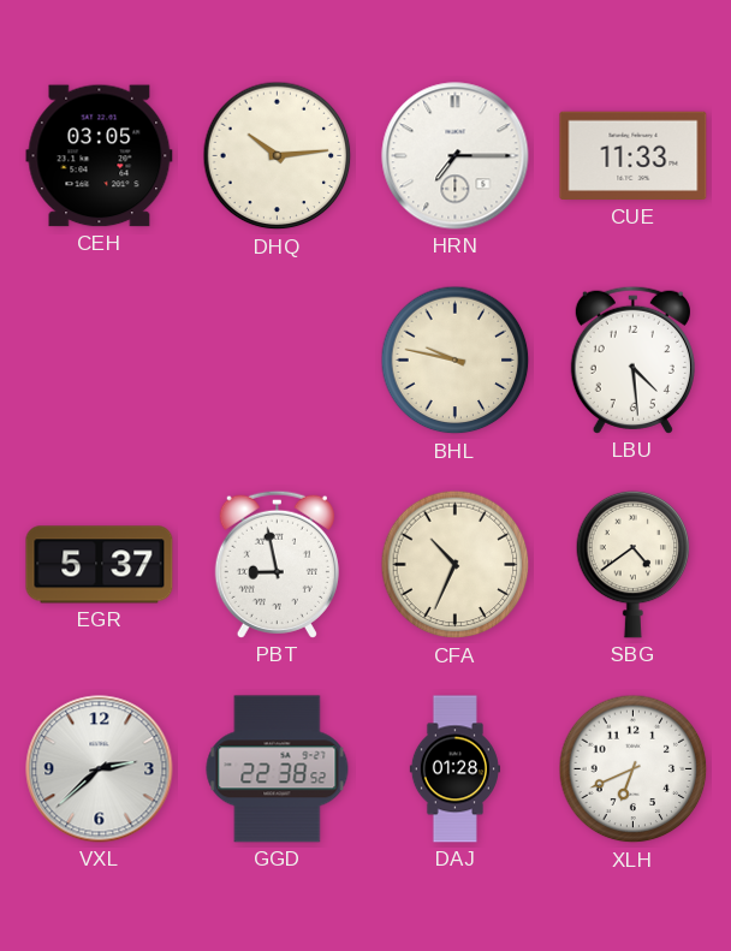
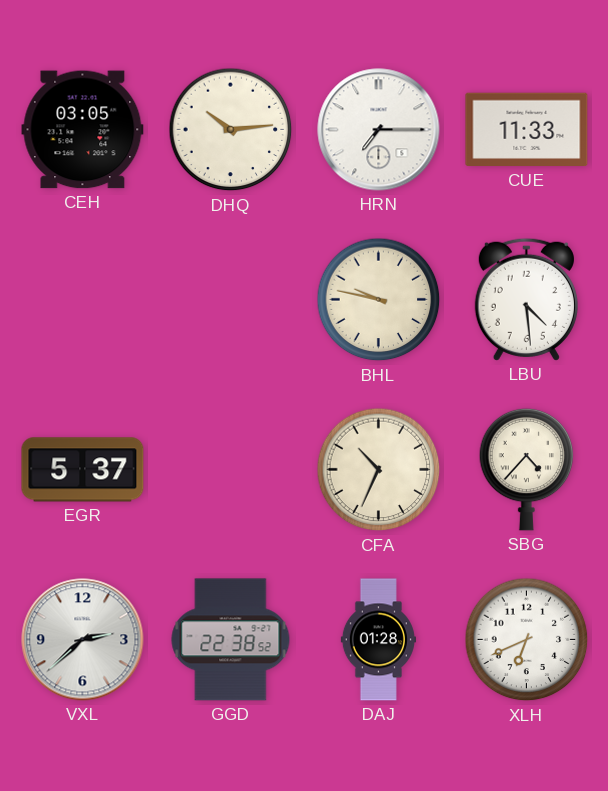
PBT: 8:58 -> none
SBG: 4:39 -> 4:37
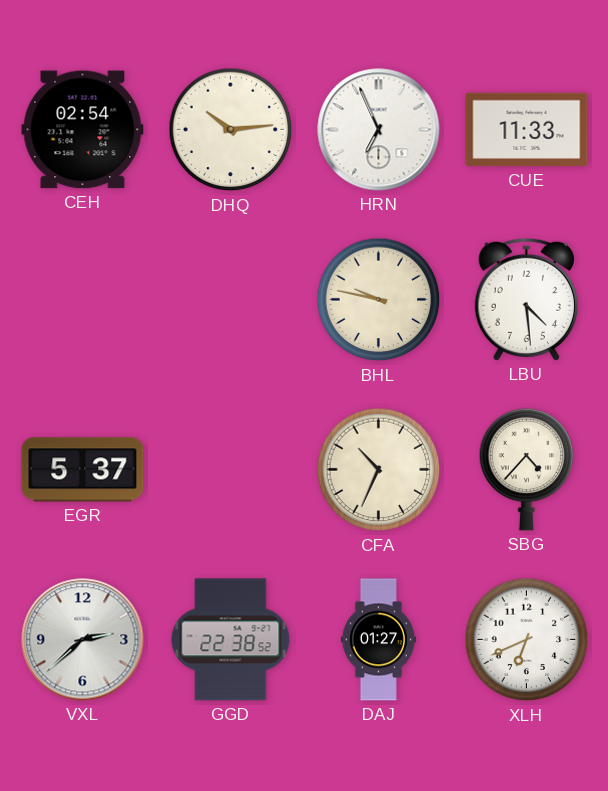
CEH: 03:05 -> 02:54
HRN: 7:15 -> 6:56
DAJ: 01:28 -> 01:27
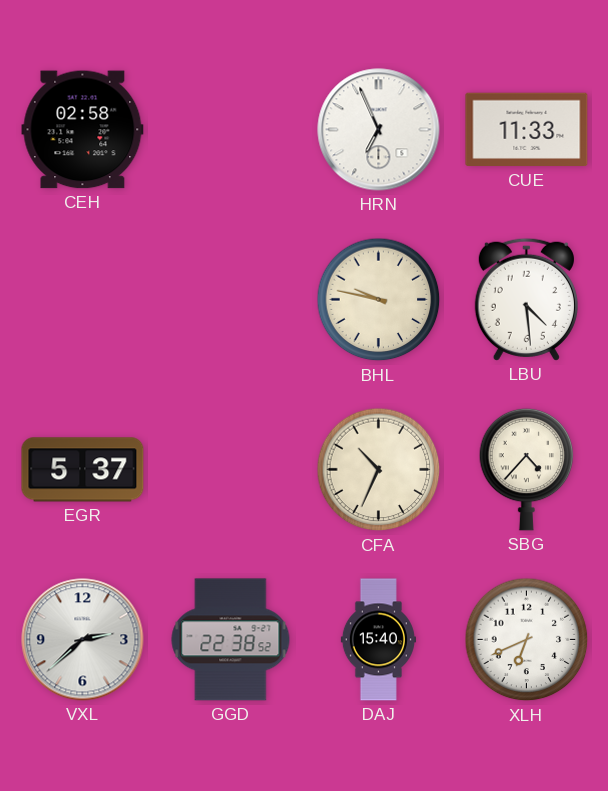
CEH: 02:54 -> 02:58
DHQ: 10:14 -> none
DAJ: 01:27 -> 15:40
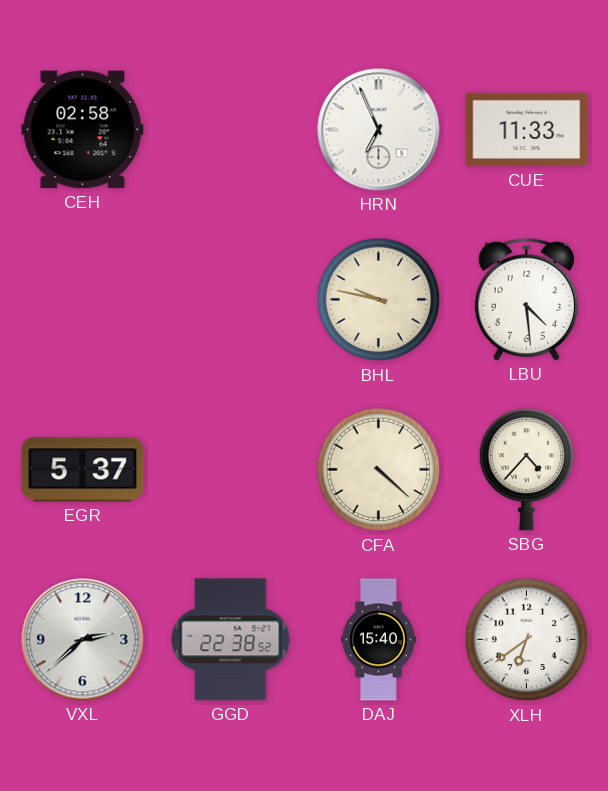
CFA: 10:34 -> 4:22
XLH: 6:41 -> 6:39
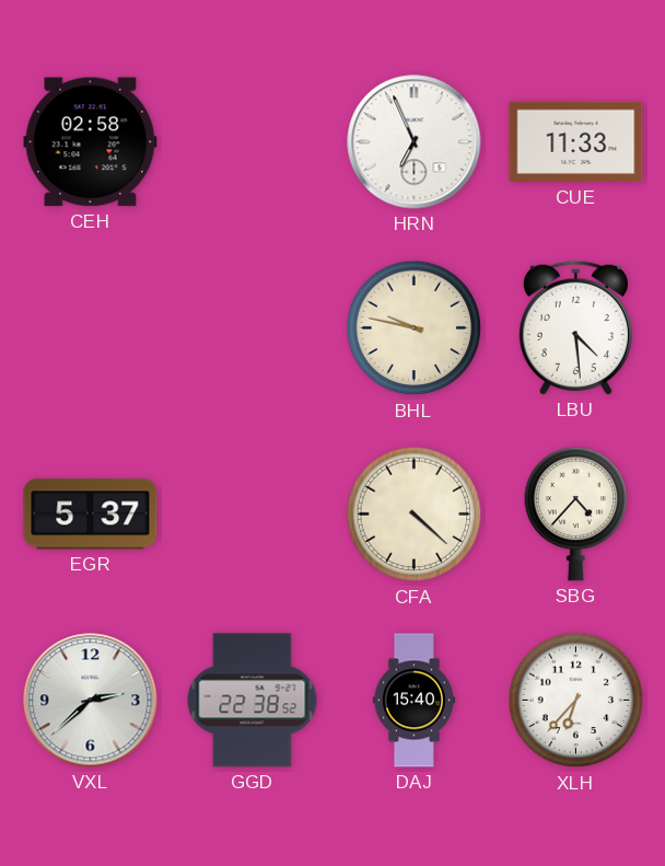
XLH: 6:39 -> 6:37
